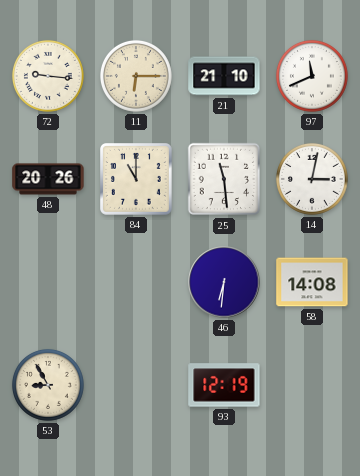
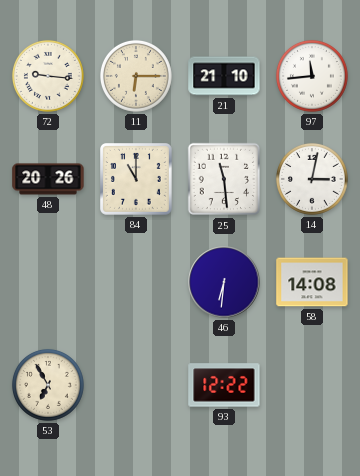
97: 11:41 -> 11:44
53: 8:55 -> 6:55
93: 12:19 -> 12:22
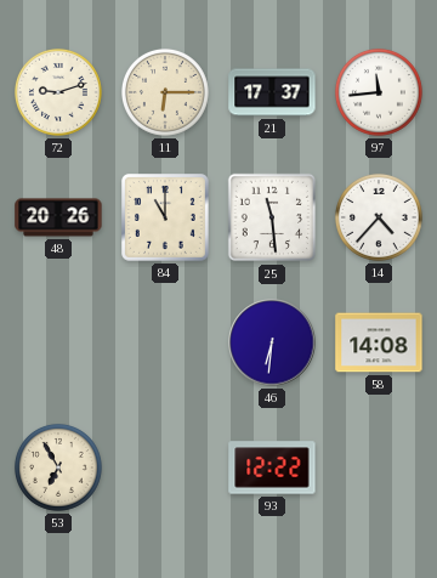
72: 9:16 -> 9:12
21: 21:10 -> 17:37
14: 3:02 -> 4:37
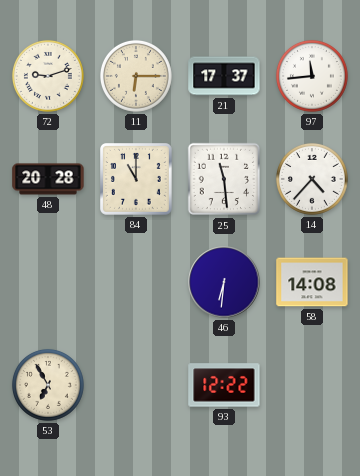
48: 20:26 -> 20:28
